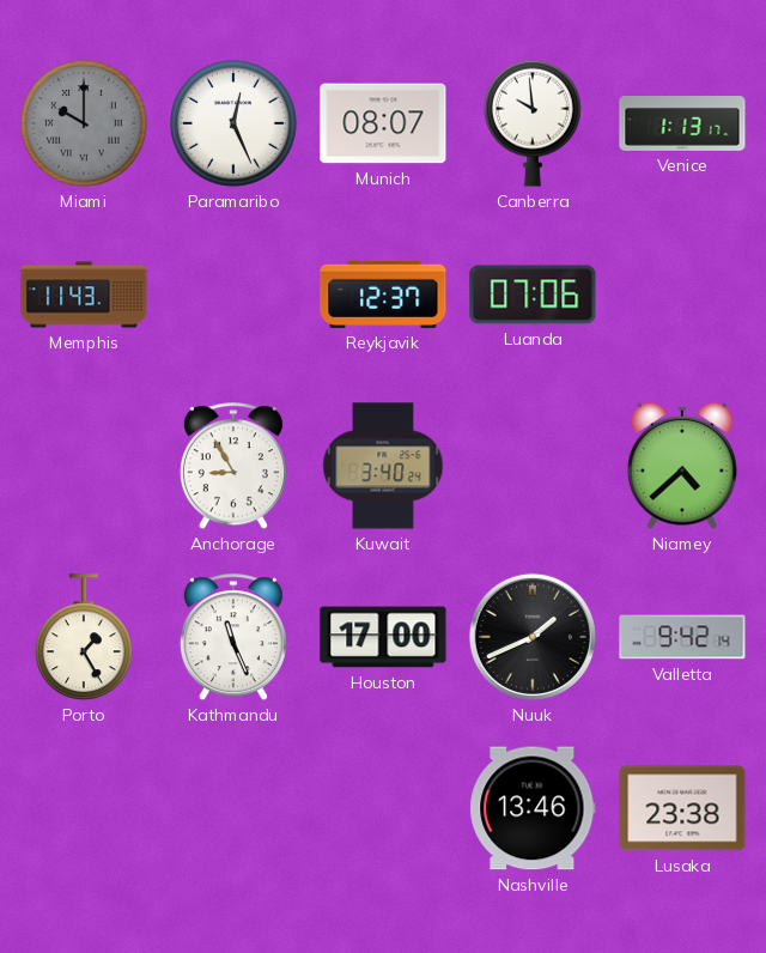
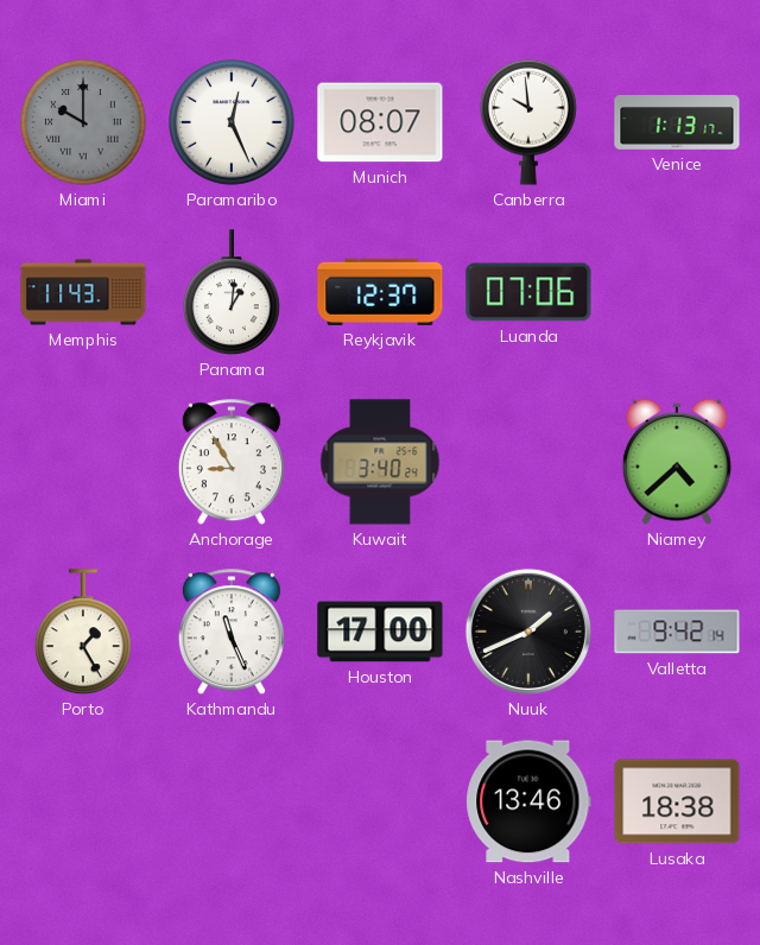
Panama: none -> 1:01
Lusaka: 23:38 -> 18:38
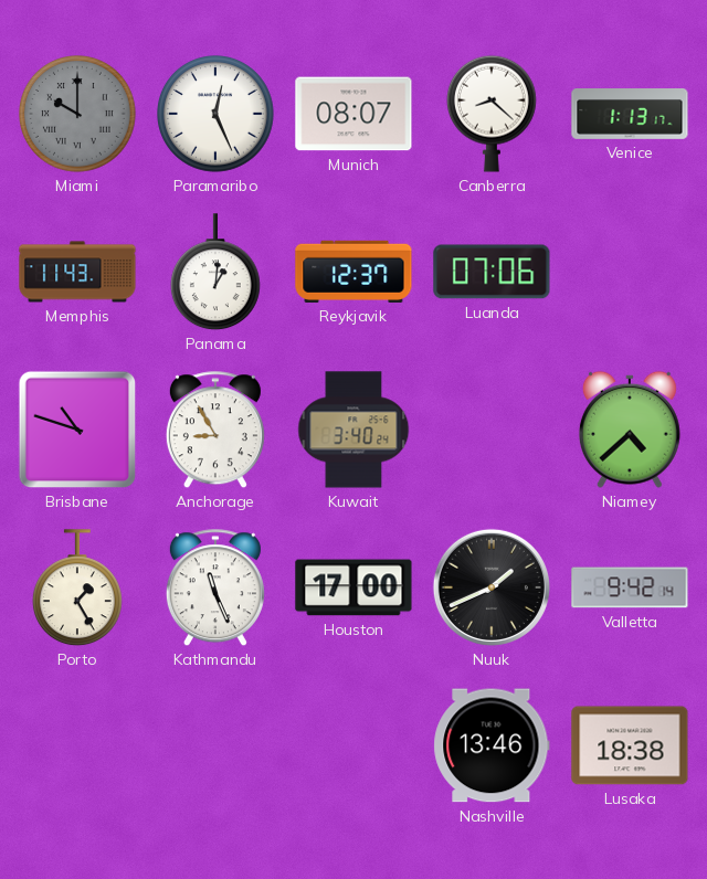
Canberra: 9:59 -> 8:22
Brisbane: none -> 10:48
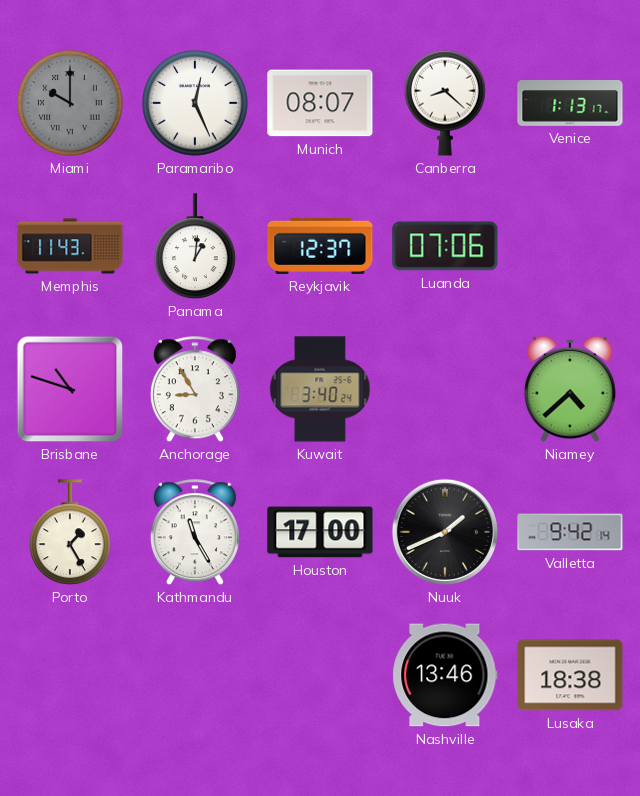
Kathmandu: 11:26 -> 11:25
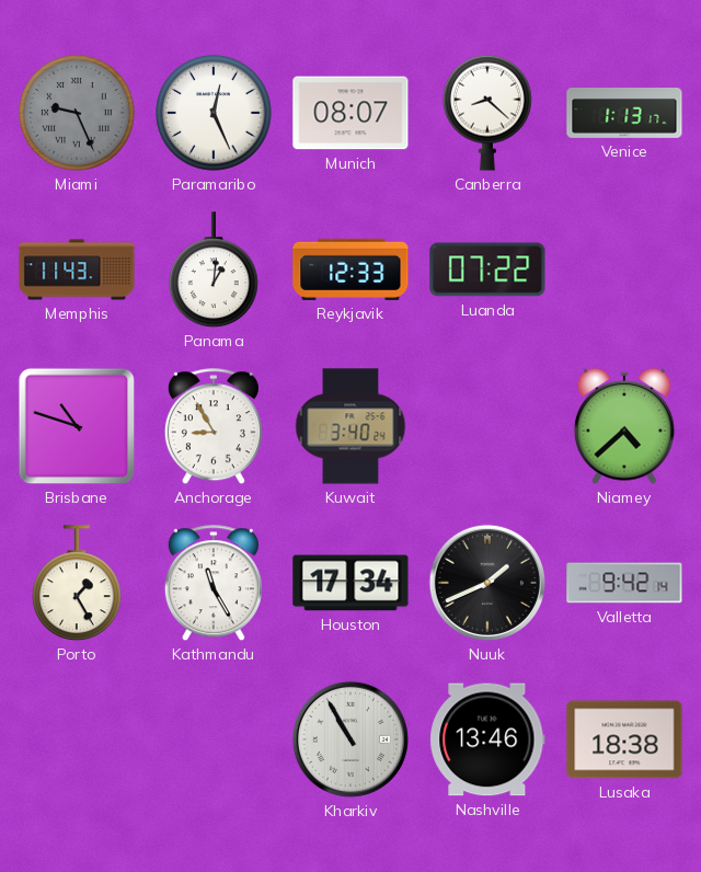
Miami: 10:00 -> 9:26
Reykjavik: 12:37 -> 12:33
Luanda: 07:06 -> 07:22
Houston: 17:00 -> 17:34
Kharkiv: none -> 10:55
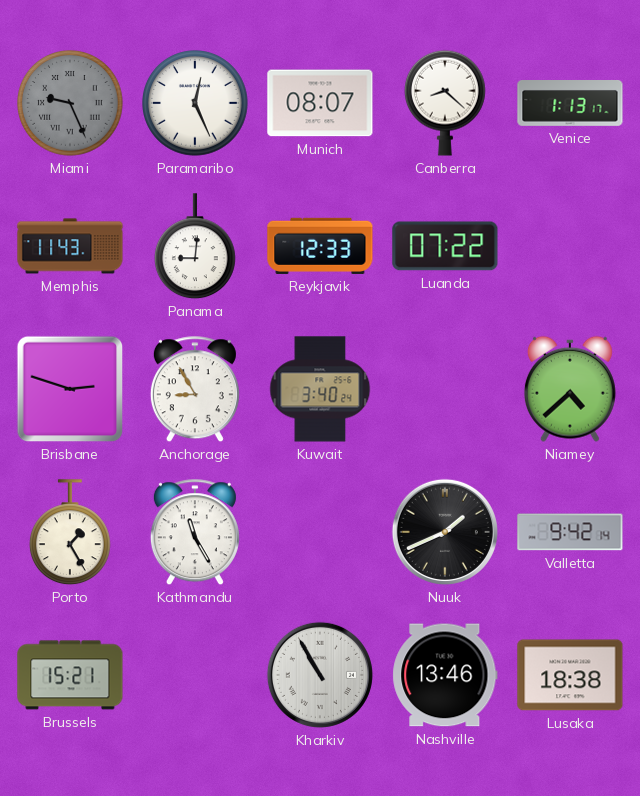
Panama: 1:01 -> 9:01
Brisbane: 10:48 -> 2:48
Houston: 17:34 -> none
Brussels: none -> 15:21
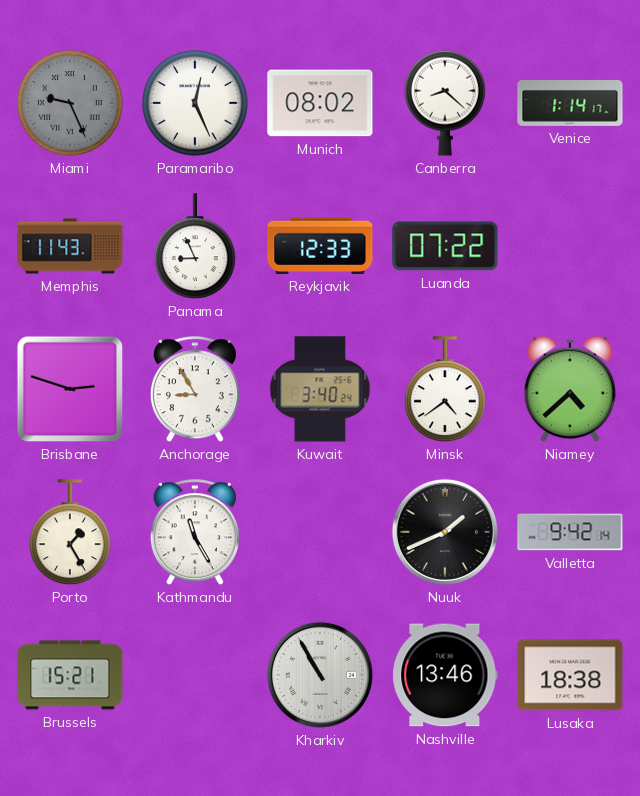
Munich: 08:07 -> 08:02
Venice: 1:13 -> 1:14
Panama: 9:01 -> 8:56
Minsk: none -> 4:39
